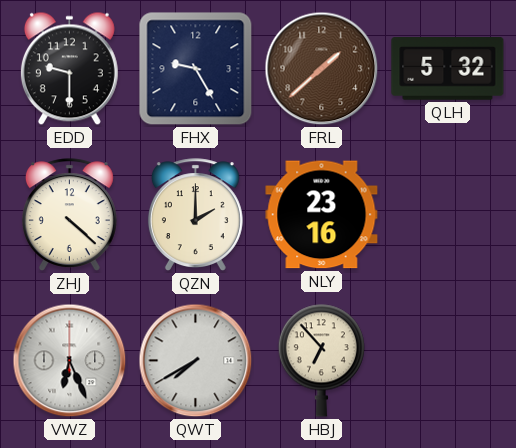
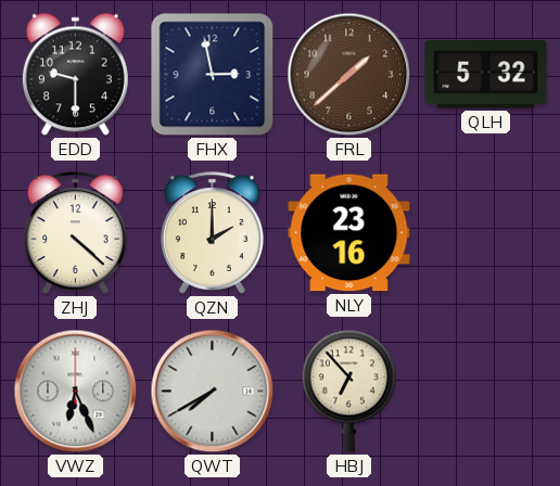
FHX: 9:25 -> 2:58
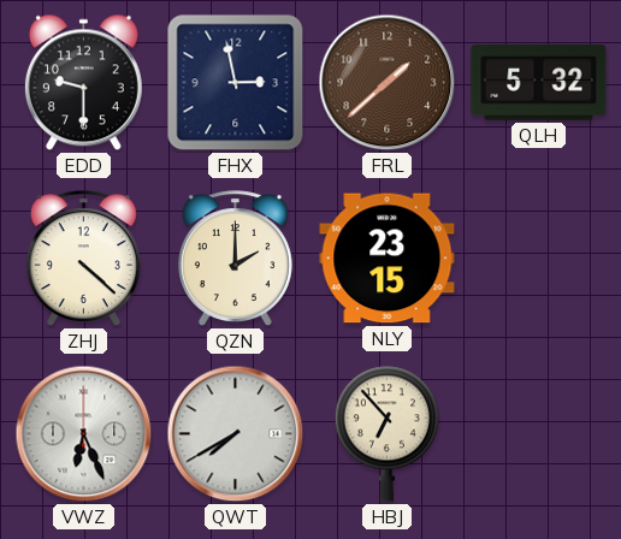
NLY: 23:16 -> 23:15
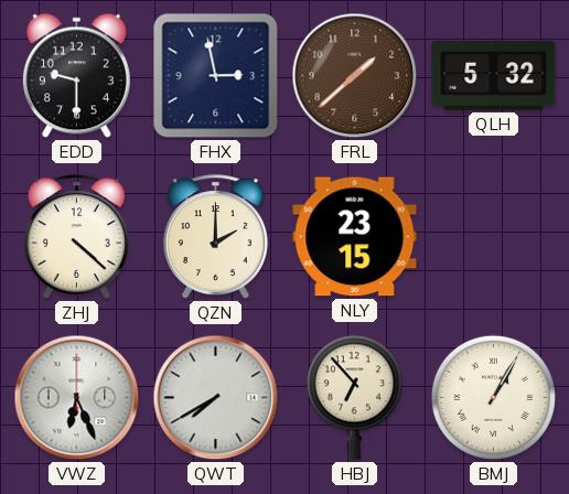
BMJ: none -> 1:05
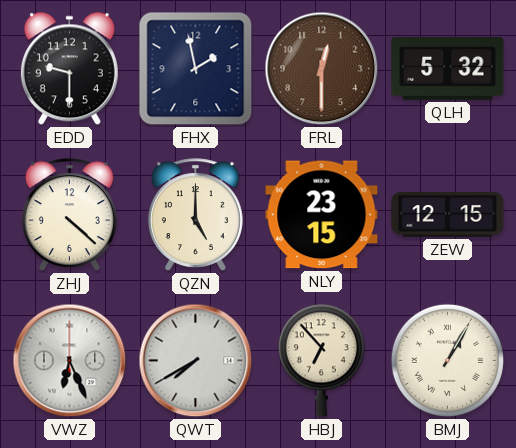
FHX: 2:58 -> 1:58
FRL: 1:38 -> 12:30
QZN: 2:00 -> 5:00
ZEW: none -> 12:15
